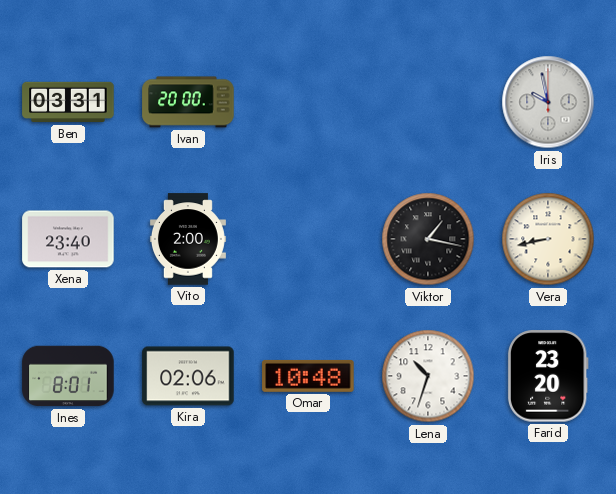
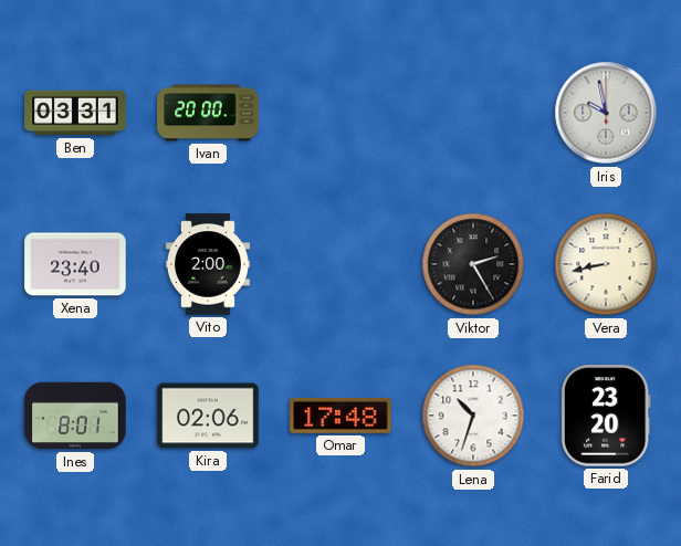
Viktor: 1:17 -> 2:25
Omar: 10:48 -> 17:48
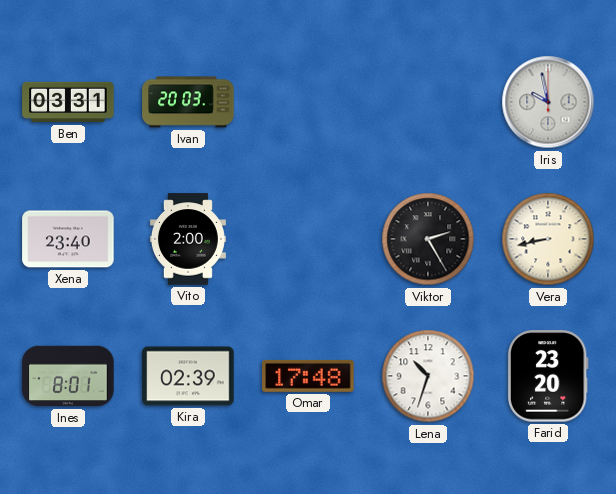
Ivan: 20:00 -> 20:03
Kira: 02:06 -> 02:39
